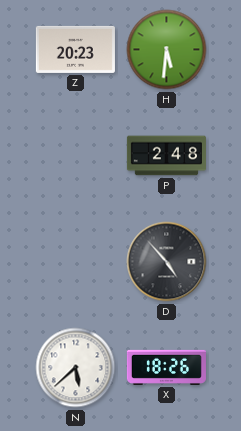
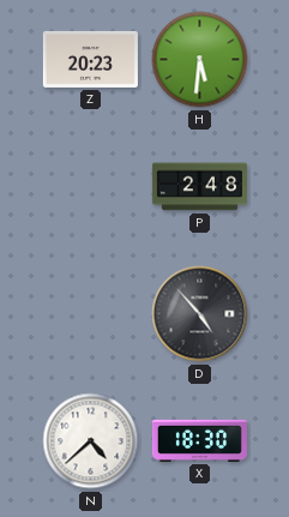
N: 5:38 -> 4:38
X: 18:26 -> 18:30
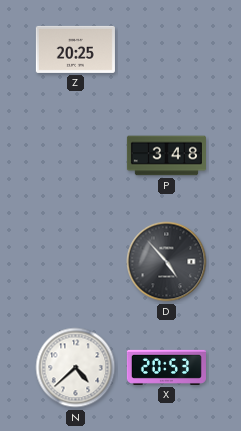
Z: 20:23 -> 20:25
H: 5:31 -> none
P: 2:48 -> 3:48
X: 18:30 -> 20:53
